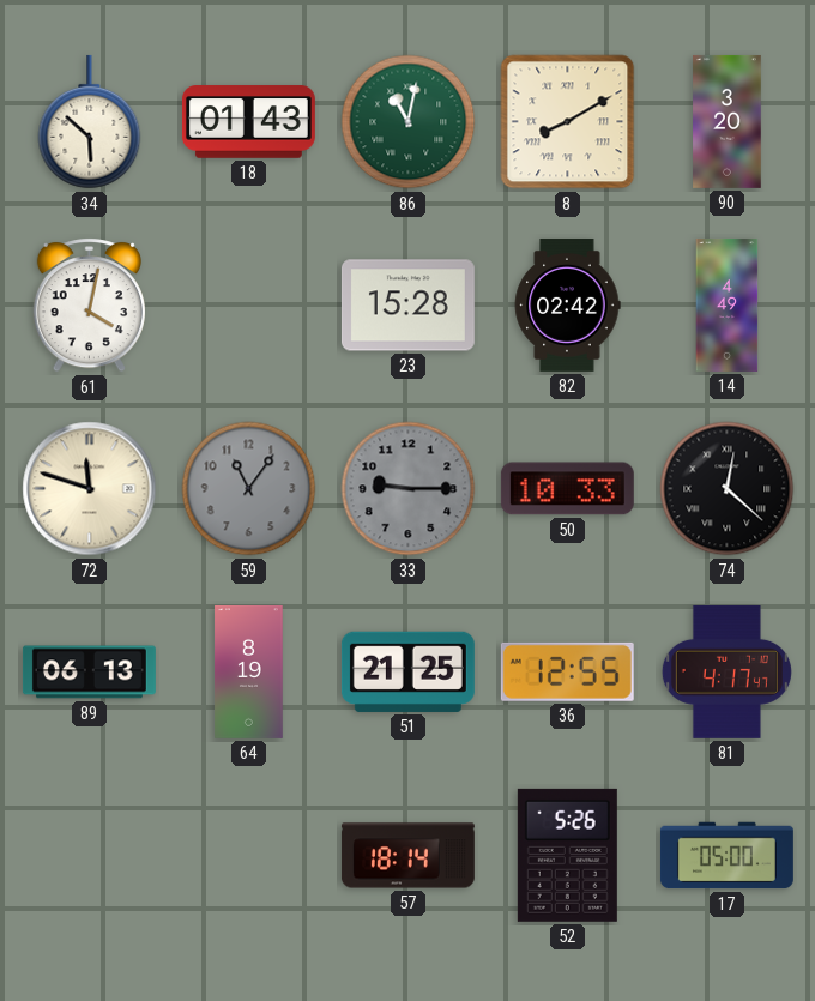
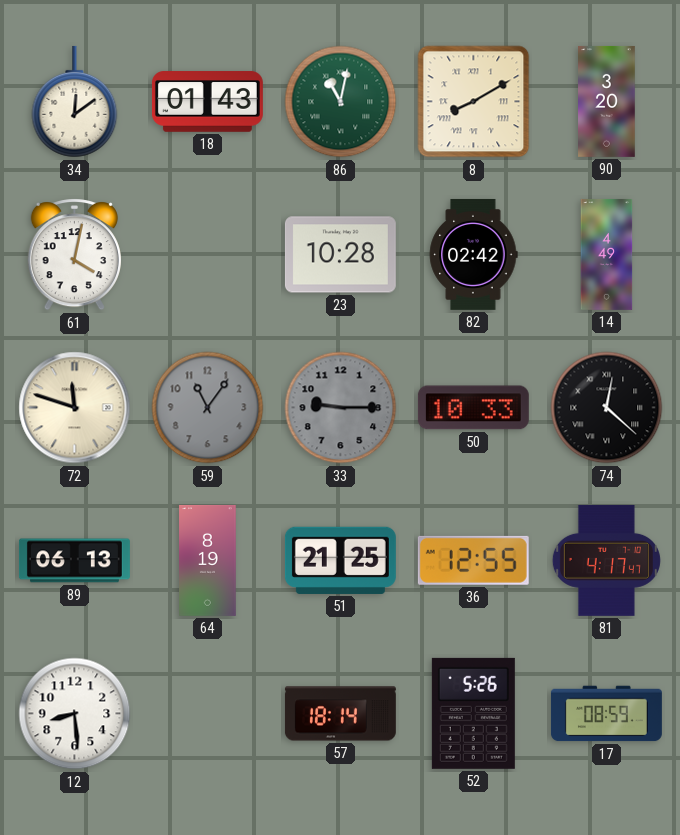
34: 5:52 -> 12:09
23: 15:28 -> 10:28
12: none -> 8:29
17: 05:00 -> 08:59
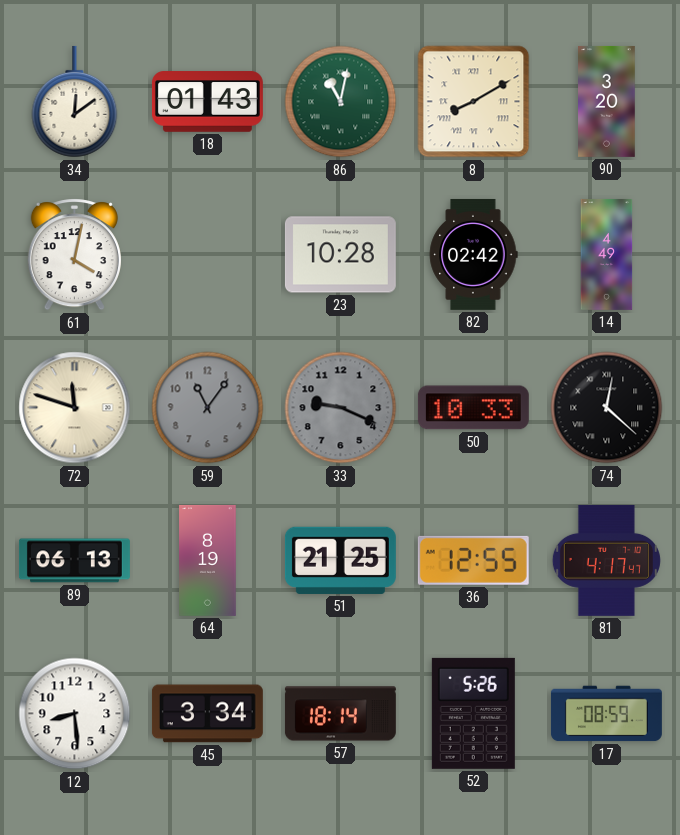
33: 9:15 -> 9:19
45: none -> 3:34
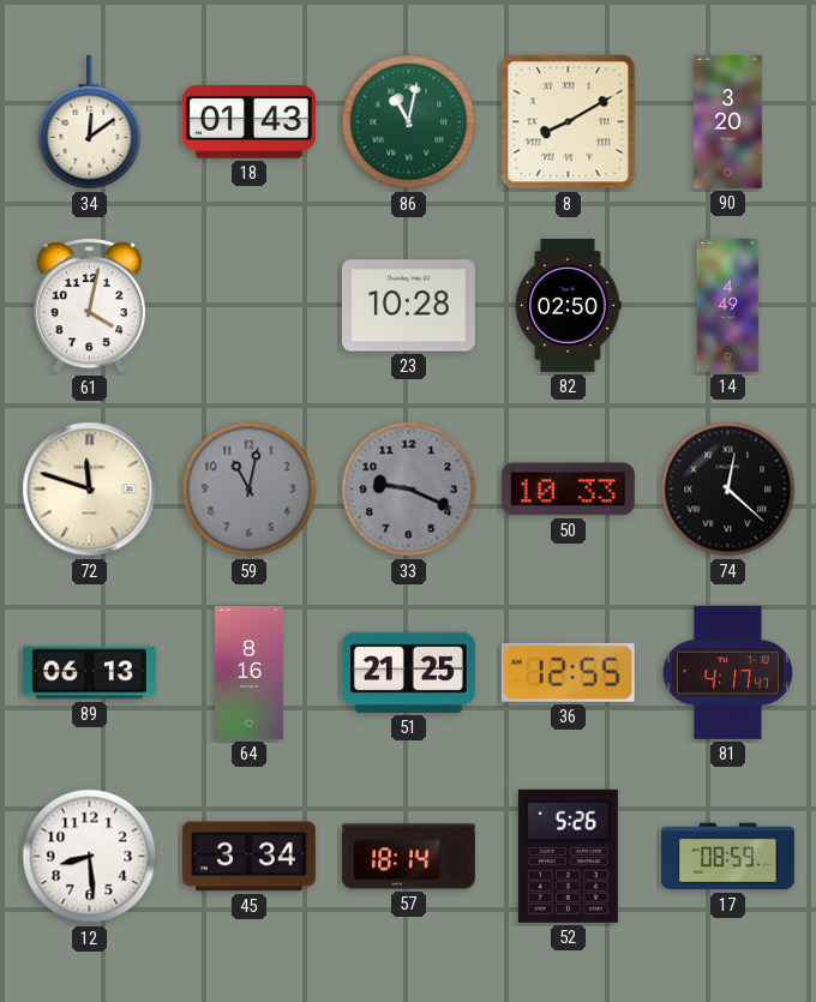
82: 02:42 -> 02:50
59: 11:06 -> 11:02
64: 8:19 -> 8:16
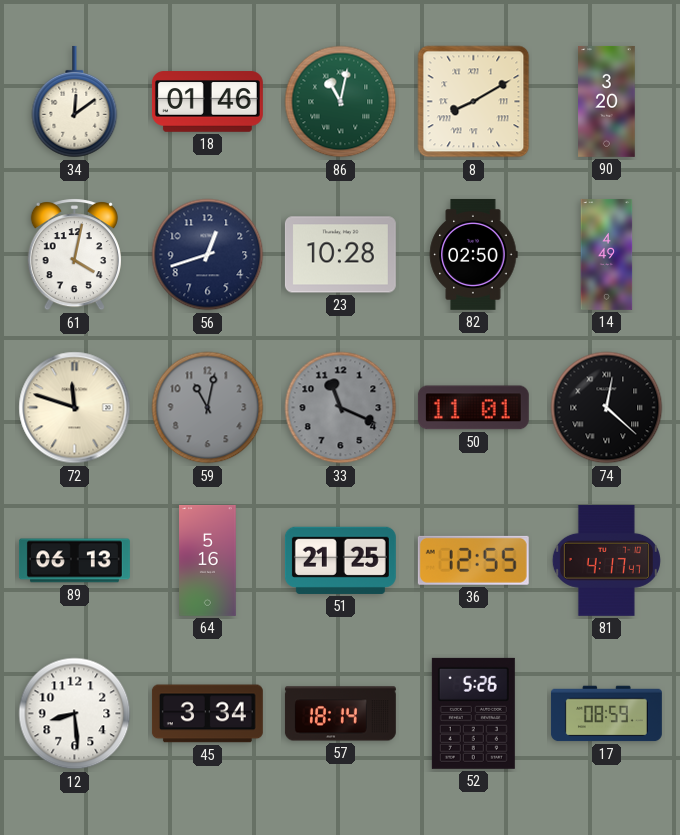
18: 01:43 -> 01:46
56: none -> 12:42
33: 9:19 -> 11:19
50: 10:33 -> 11:01
64: 8:16 -> 5:16
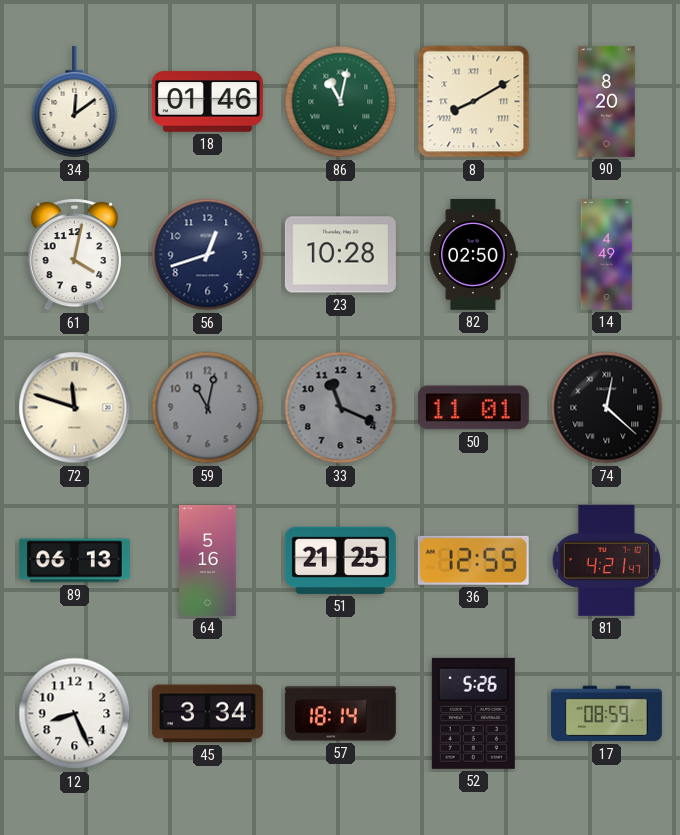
90: 3:20 -> 8:20
81: 4:17 -> 4:21
12: 8:29 -> 8:26
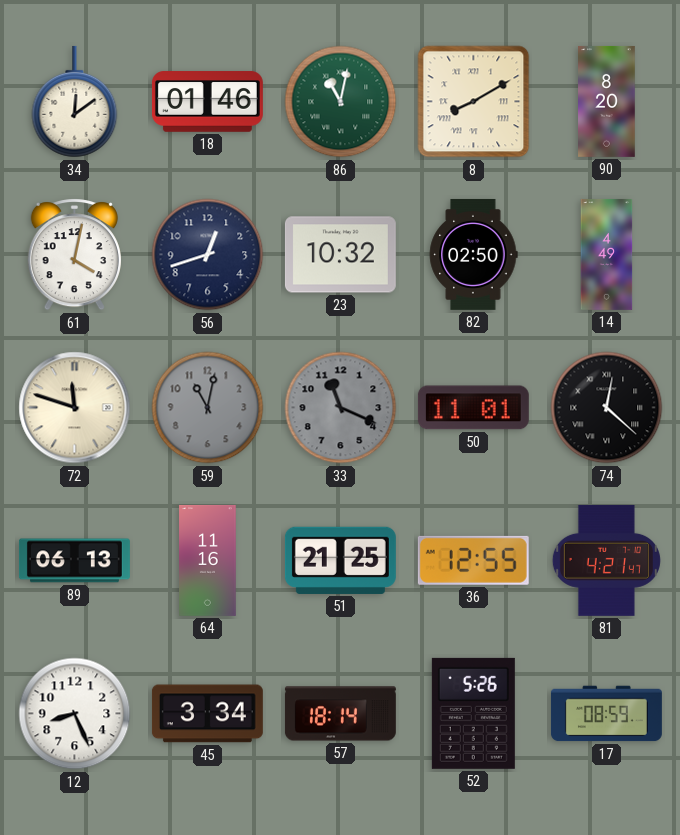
23: 10:28 -> 10:32
64: 5:16 -> 11:16
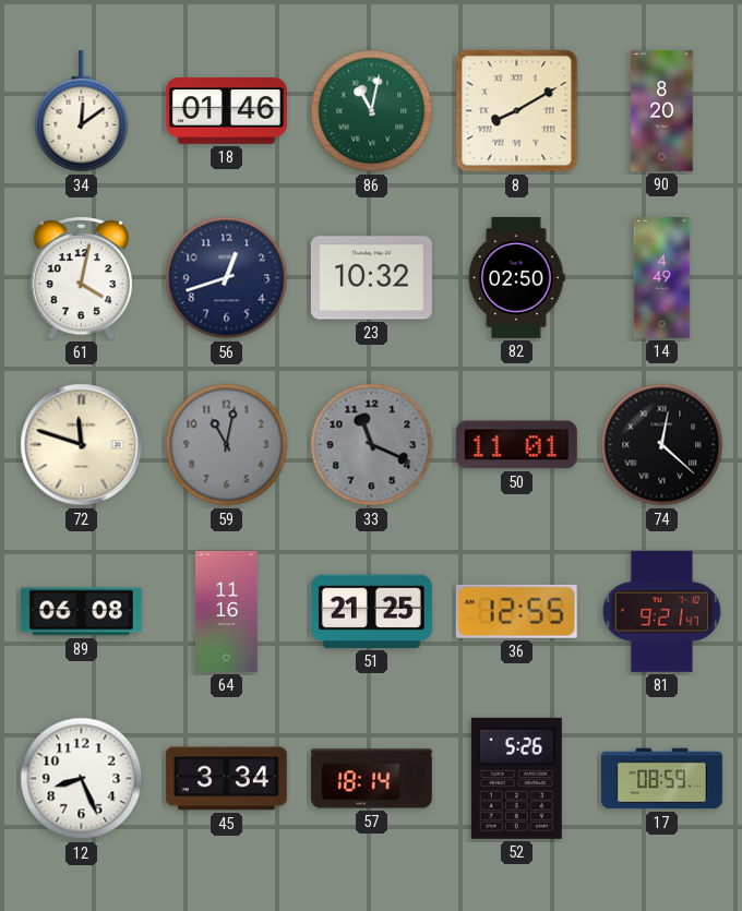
89: 06:13 -> 06:08
81: 4:21 -> 9:21
